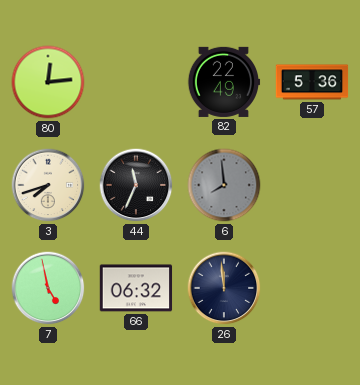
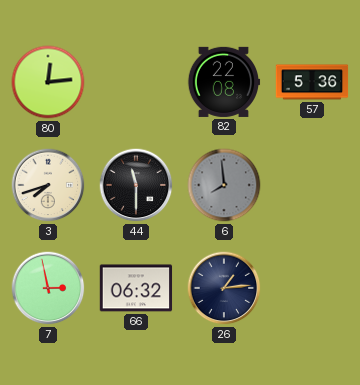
82: 22:49 -> 22:08
44: 11:34 -> 11:30
7: 4:58 -> 2:58
26: 11:59 -> 1:14
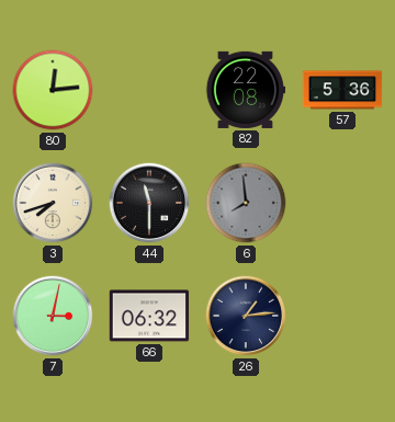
7: 2:58 -> 3:02
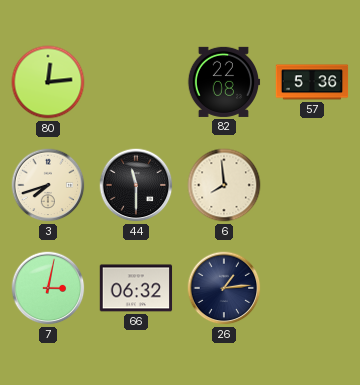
6 dial: grey -> cream
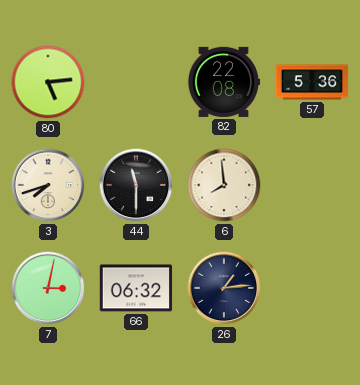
80: 12:14 -> 5:14
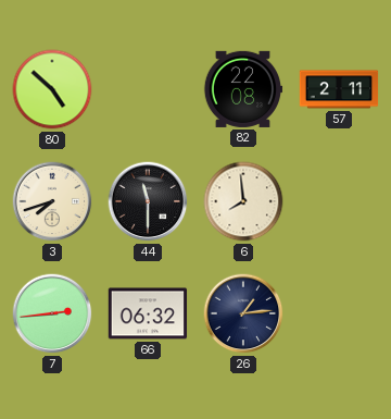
80: 5:14 -> 4:52
57: 5:36 -> 2:11
7: 3:02 -> 2:44
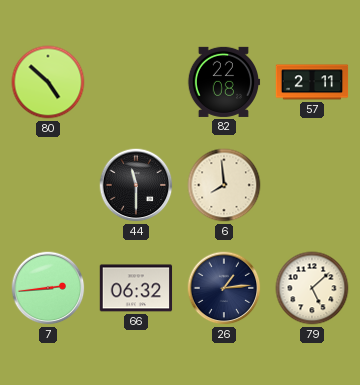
3: 7:42 -> none
79: none -> 5:08
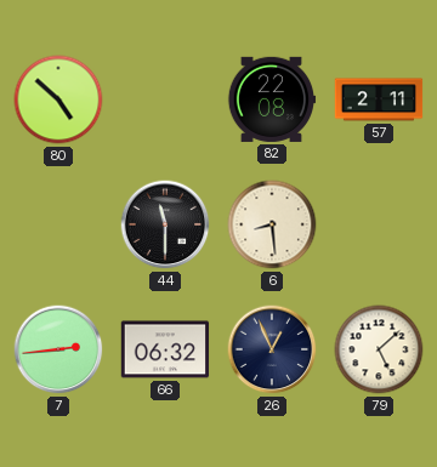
6: 7:59 -> 8:29
26: 1:14 -> 12:56
